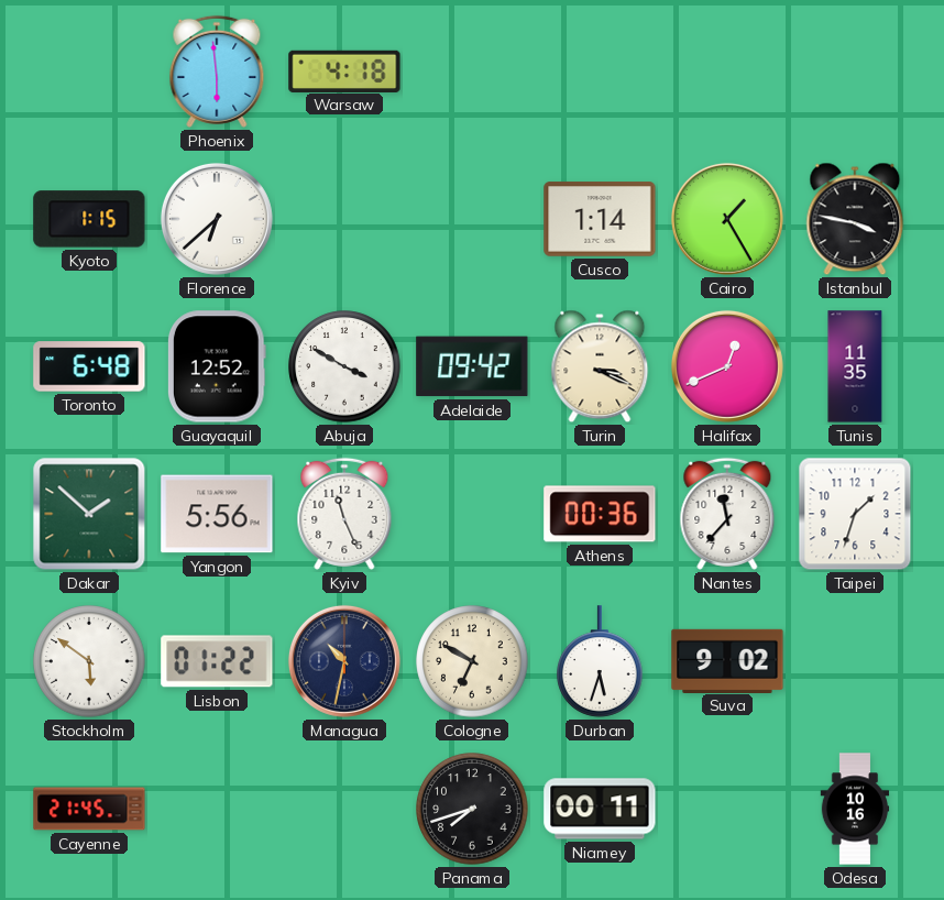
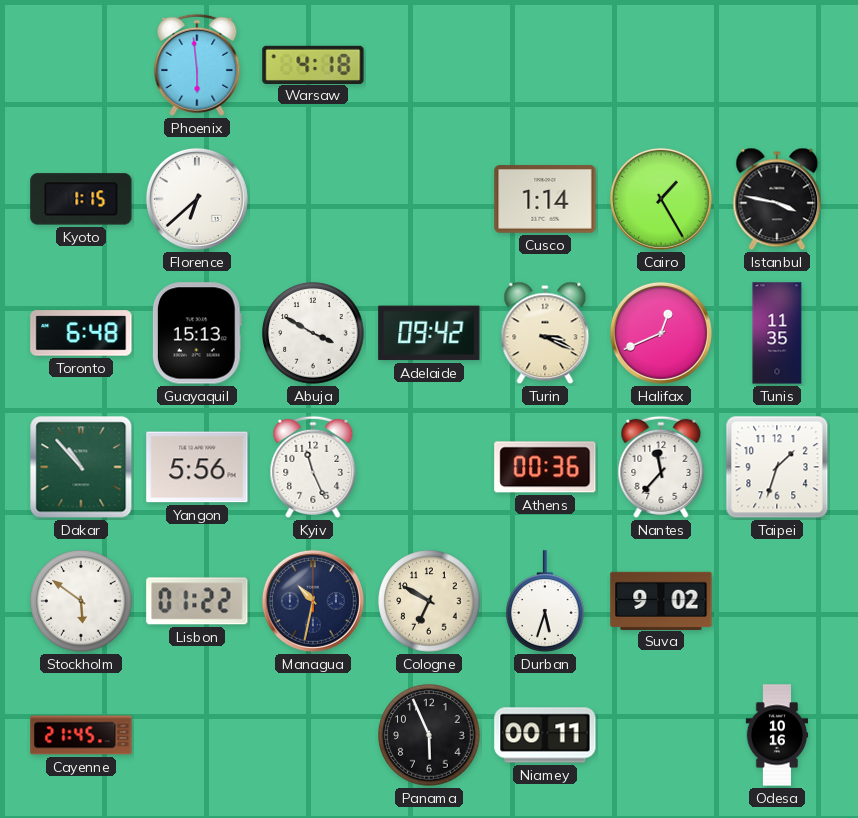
Guayaquil: 12:52 -> 15:13
Dakar: 1:52 -> 10:53
Panama: 7:42 -> 5:56
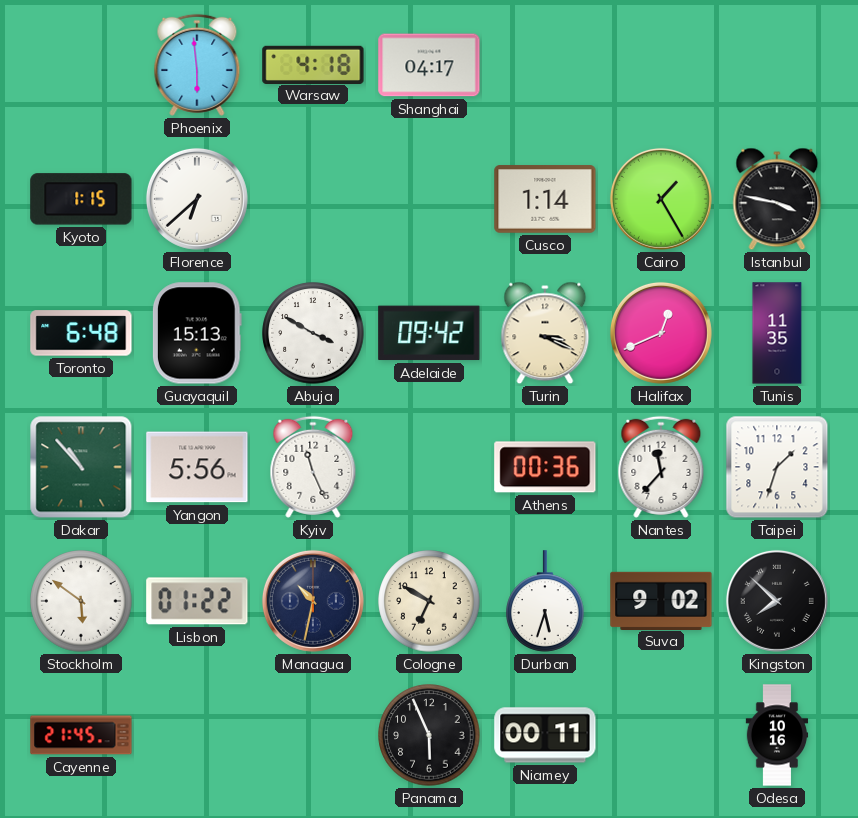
Shanghai: none -> 04:17
Kingston: none -> 7:52
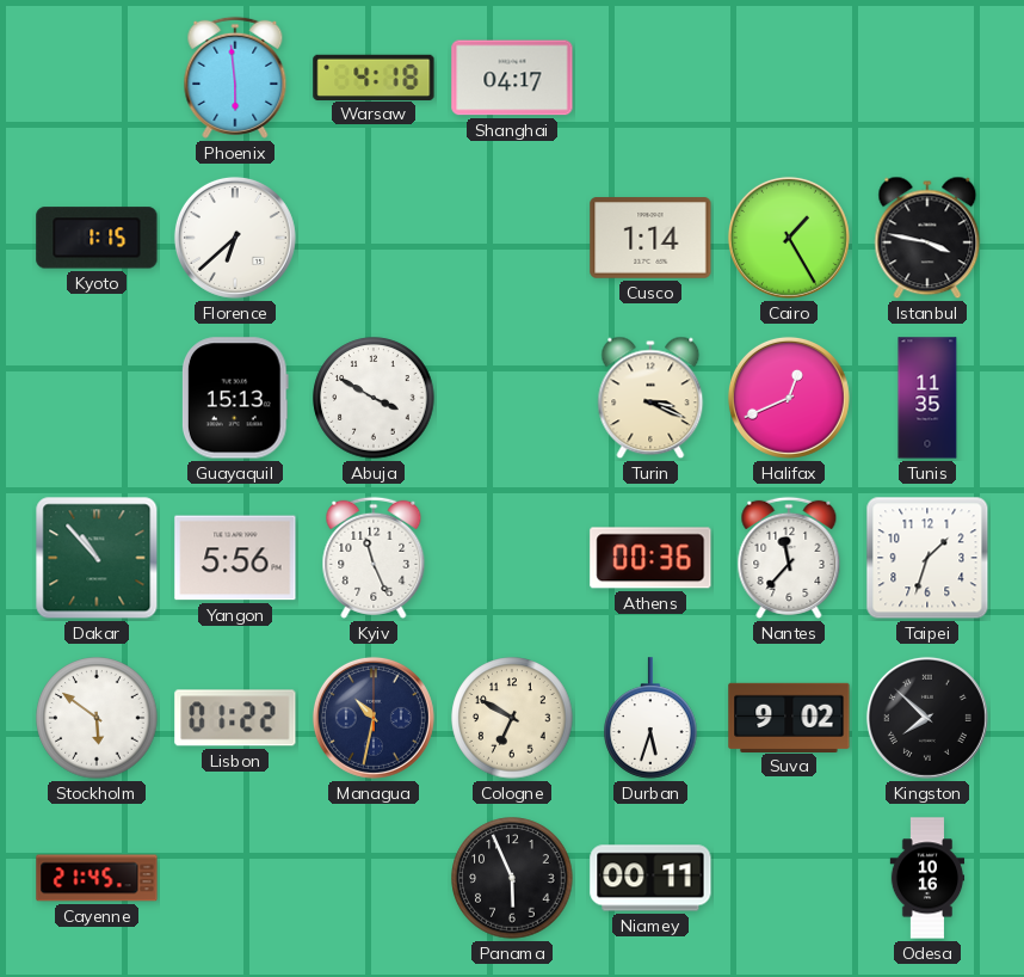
Toronto: 6:48 -> none
Adelaide: 09:42 -> none
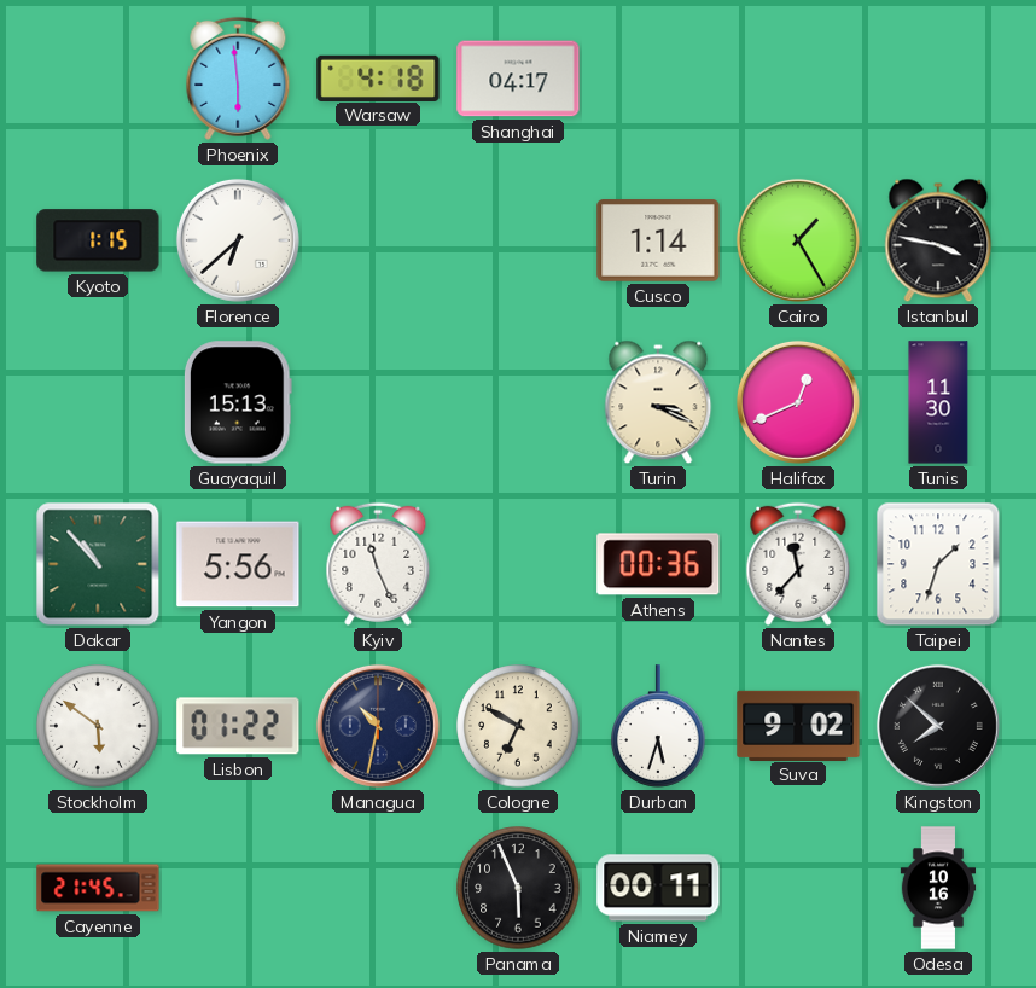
Abuja: 3:50 -> none
Tunis: 11:35 -> 11:30
